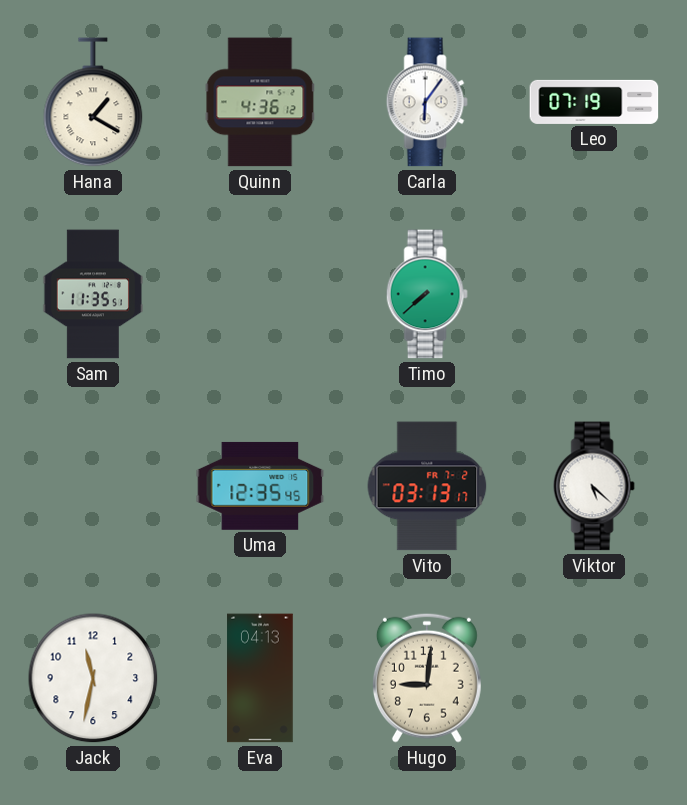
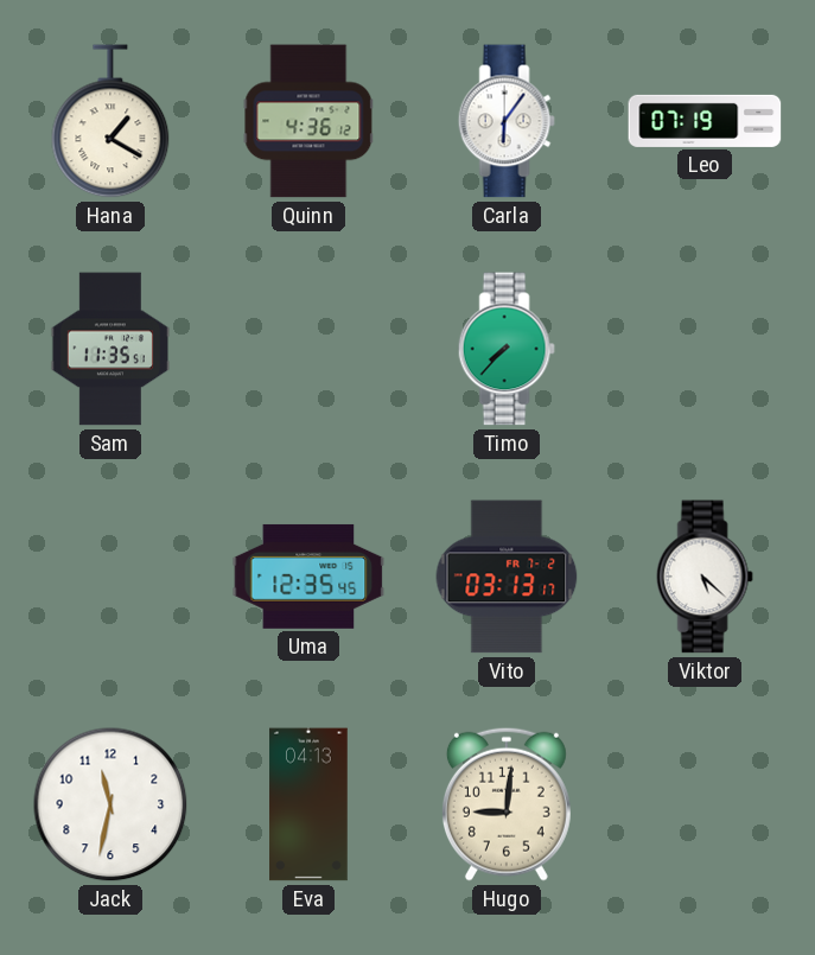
Timo: 7:38 -> 7:37
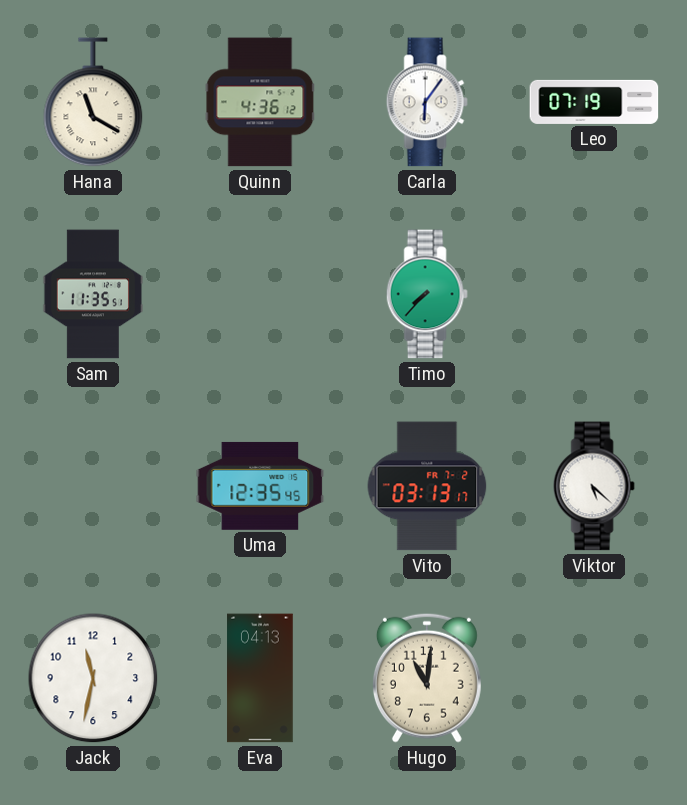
Hana: 1:20 -> 11:20
Hugo: 9:01 -> 11:01
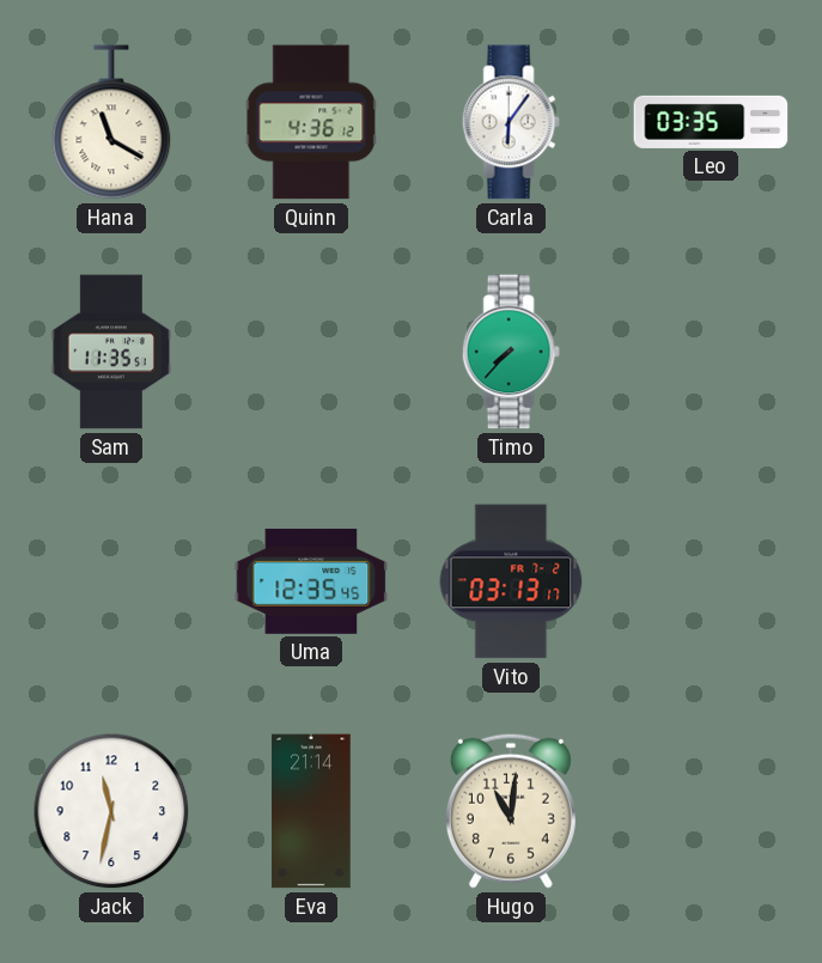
Leo: 07:19 -> 03:35
Viktor: 5:22 -> none
Eva: 04:13 -> 21:14
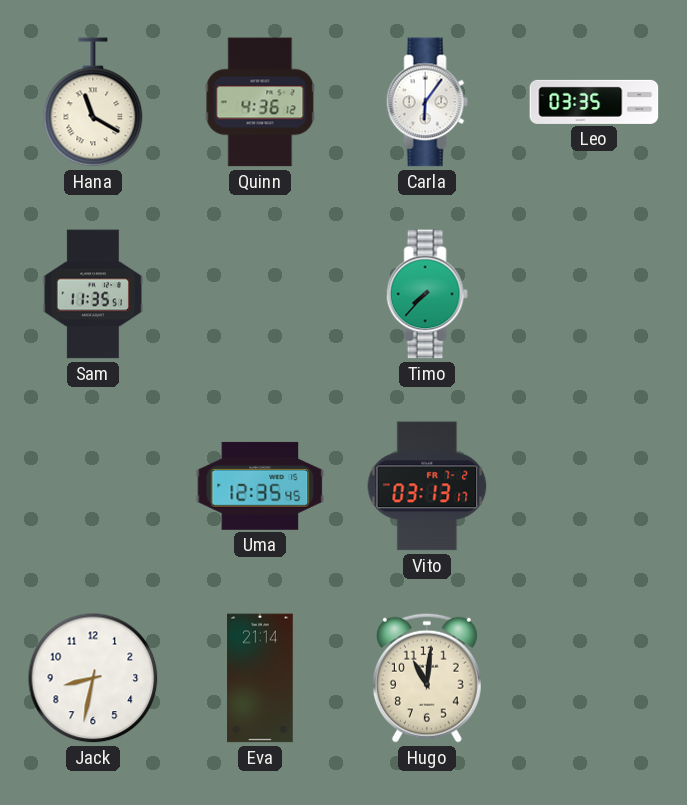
Jack: 11:32 -> 8:32
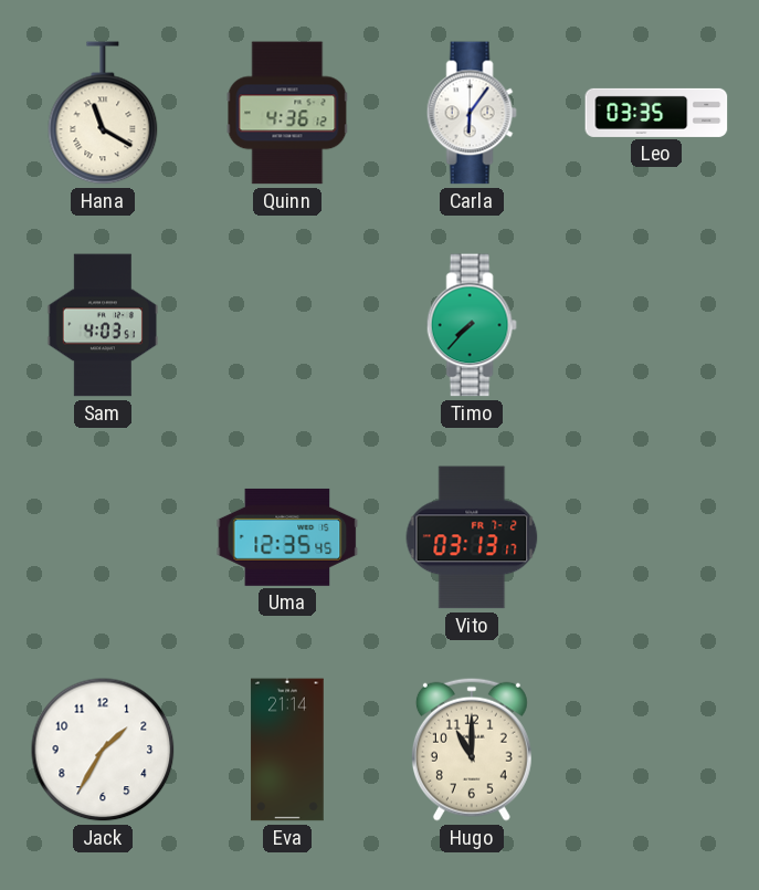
Sam: 11:35 -> 4:03
Jack: 8:32 -> 1:35
Hugo: 11:01 -> 11:00
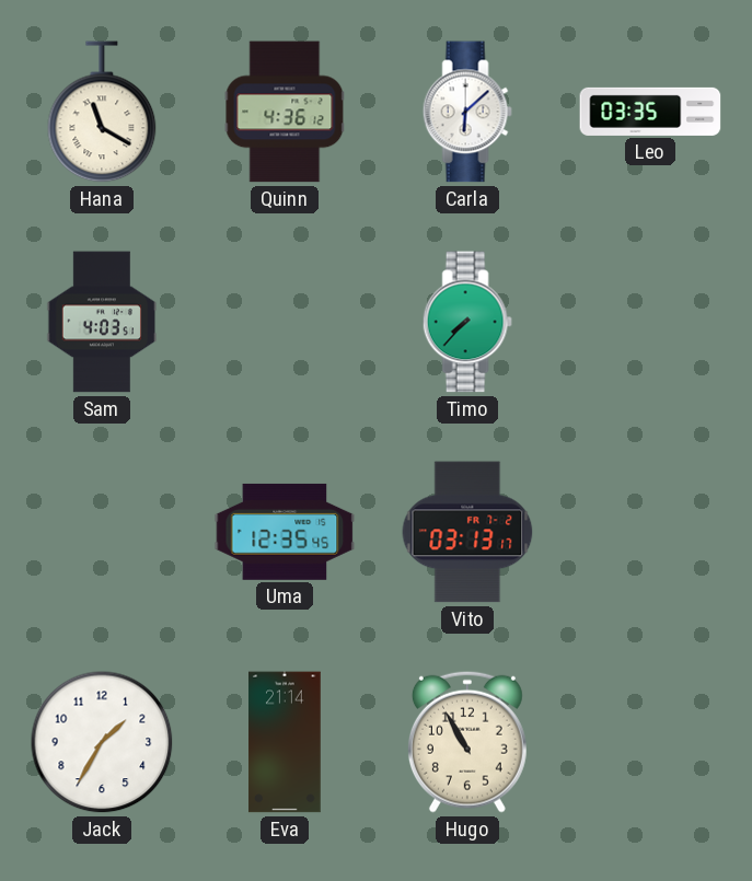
Carla: 6:06 -> 6:08
Hugo: 11:00 -> 10:55
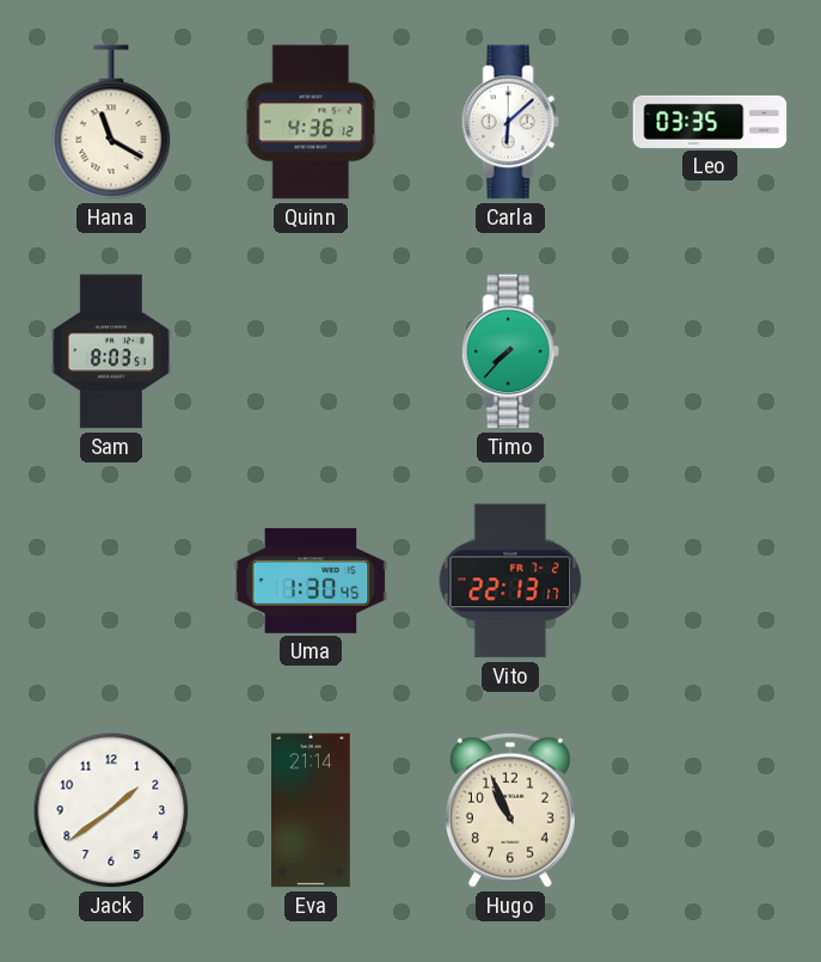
Sam: 4:03 -> 8:03
Uma: 12:35 -> 1:30
Vito: 03:13 -> 22:13
Jack: 1:35 -> 1:39
Hugo: 10:55 -> 10:56
